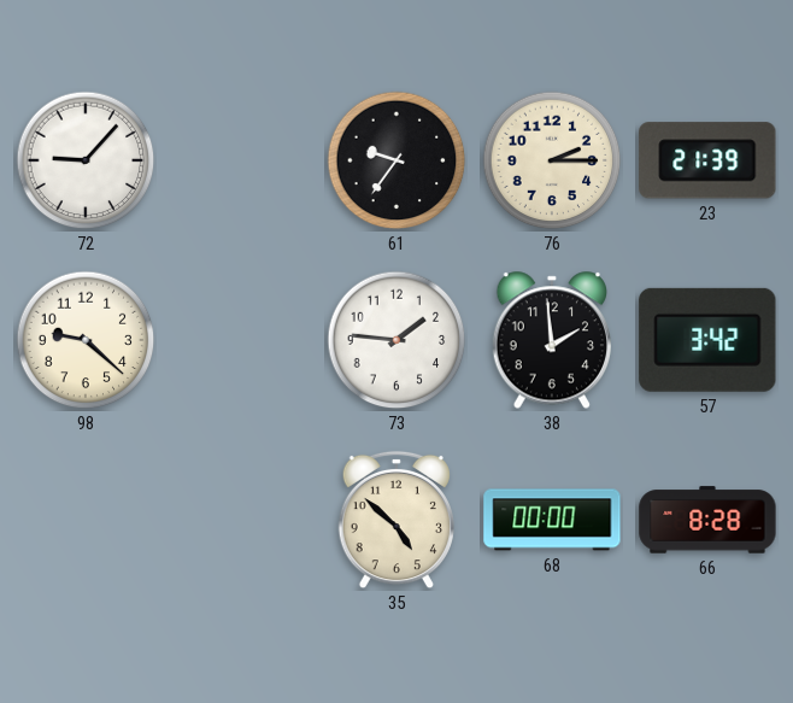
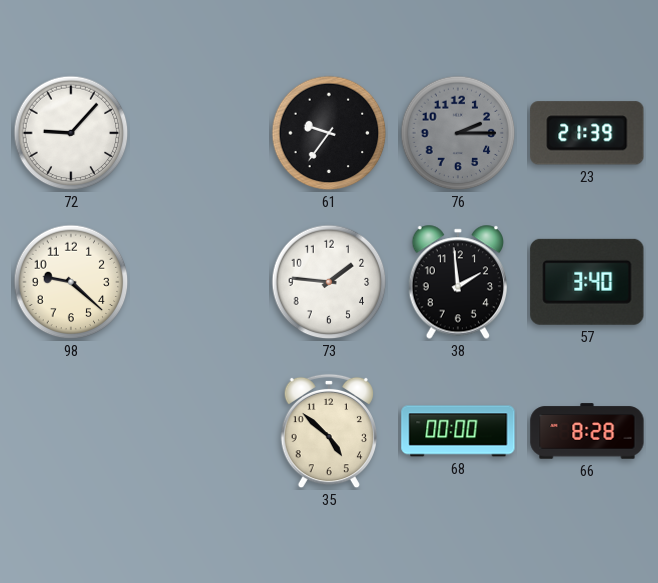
76 dial: cream -> grey
57: 3:42 -> 3:40
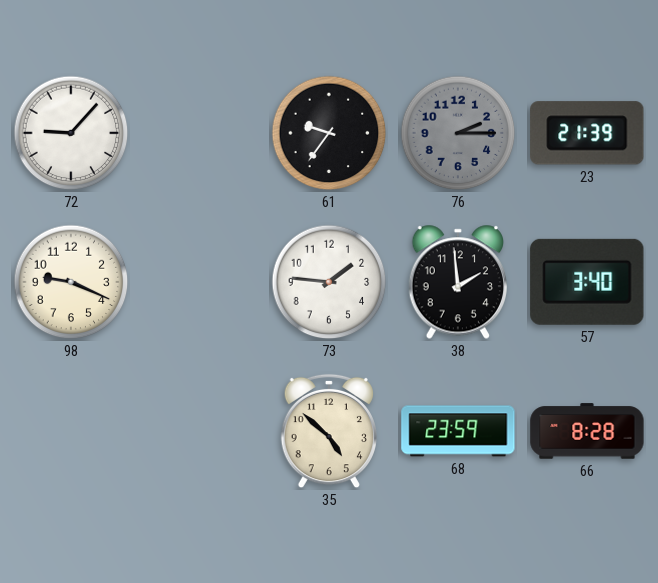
98: 9:22 -> 9:19
68: 00:00 -> 23:59
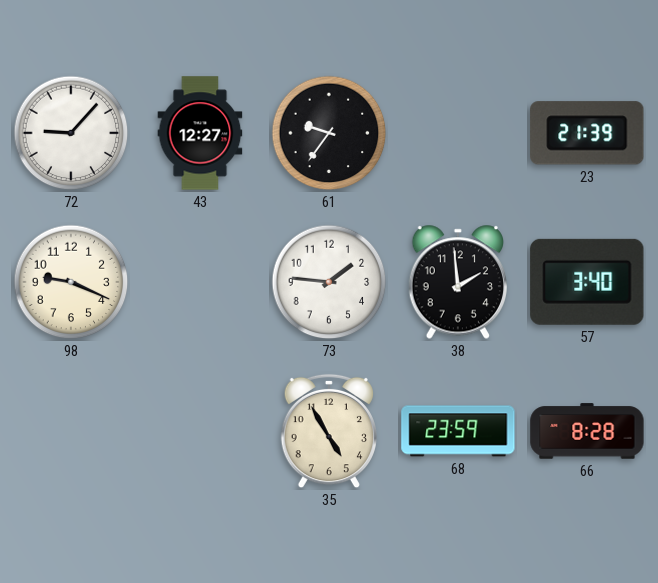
43: none -> 12:27
76: 2:15 -> none
35: 4:52 -> 4:55
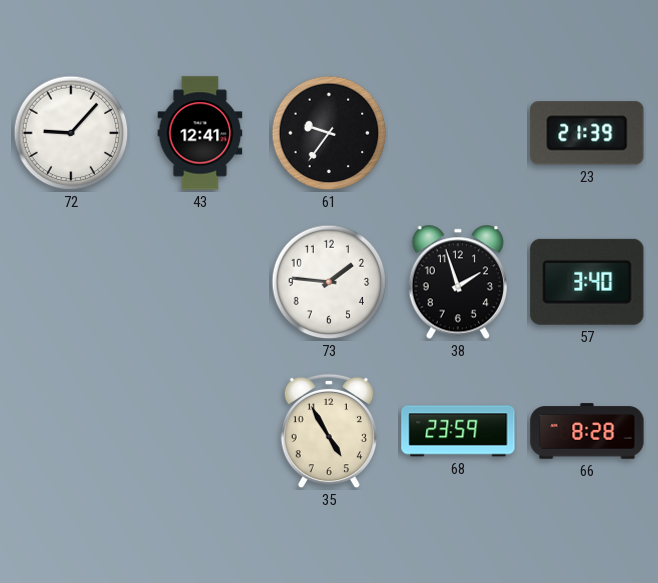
43: 12:27 -> 12:41
98: 9:19 -> none
38: 1:59 -> 1:57
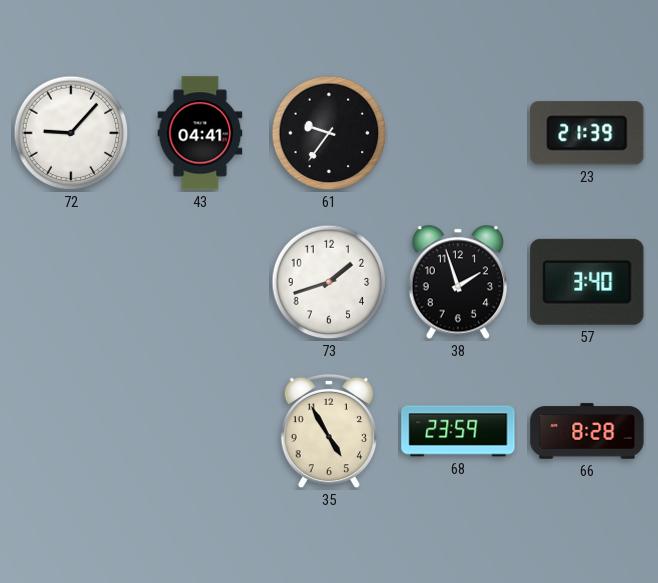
43: 12:41 -> 04:41
73: 1:46 -> 1:42
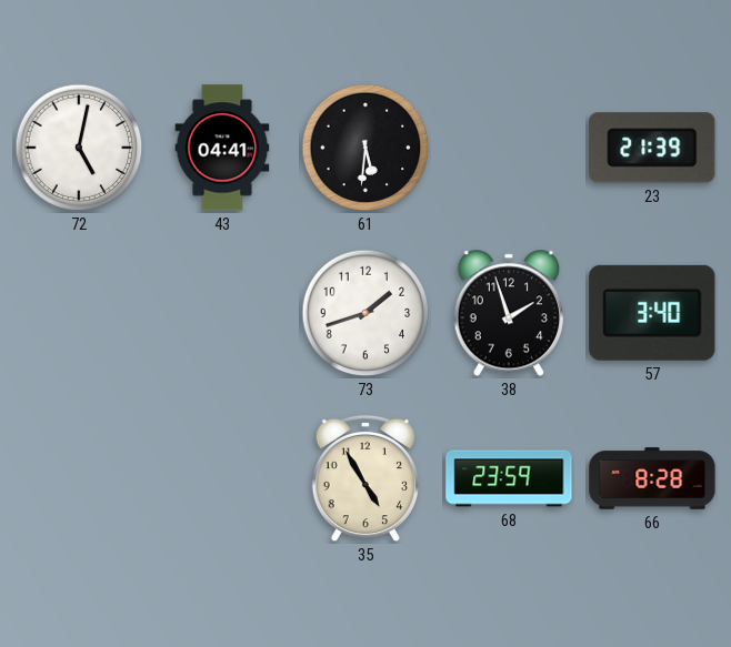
72: 9:07 -> 5:02
61: 9:36 -> 5:31
